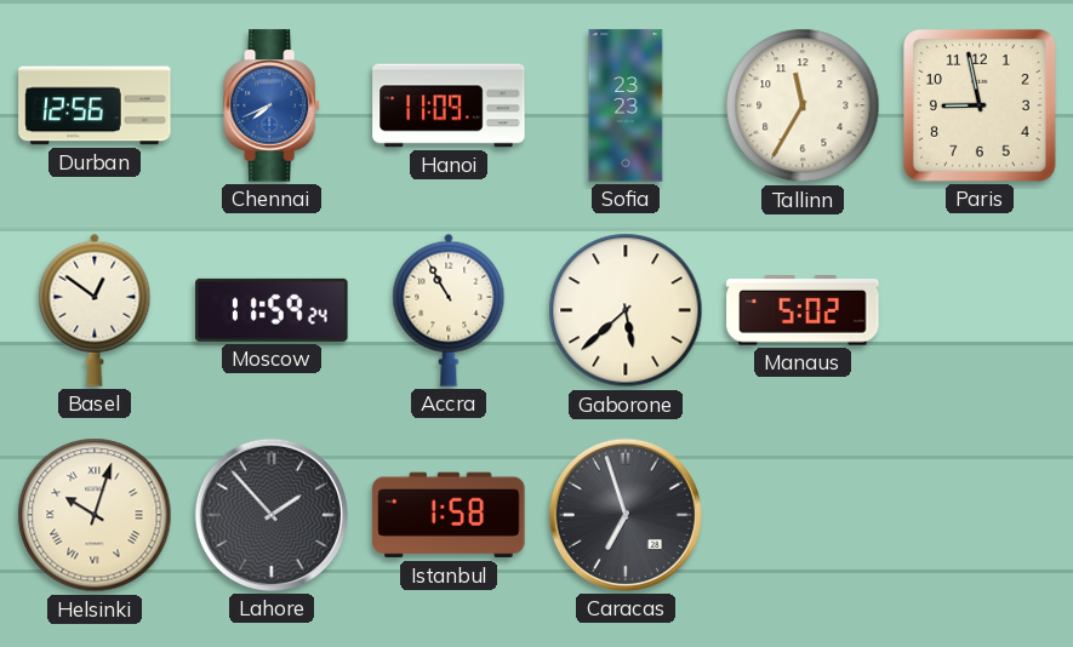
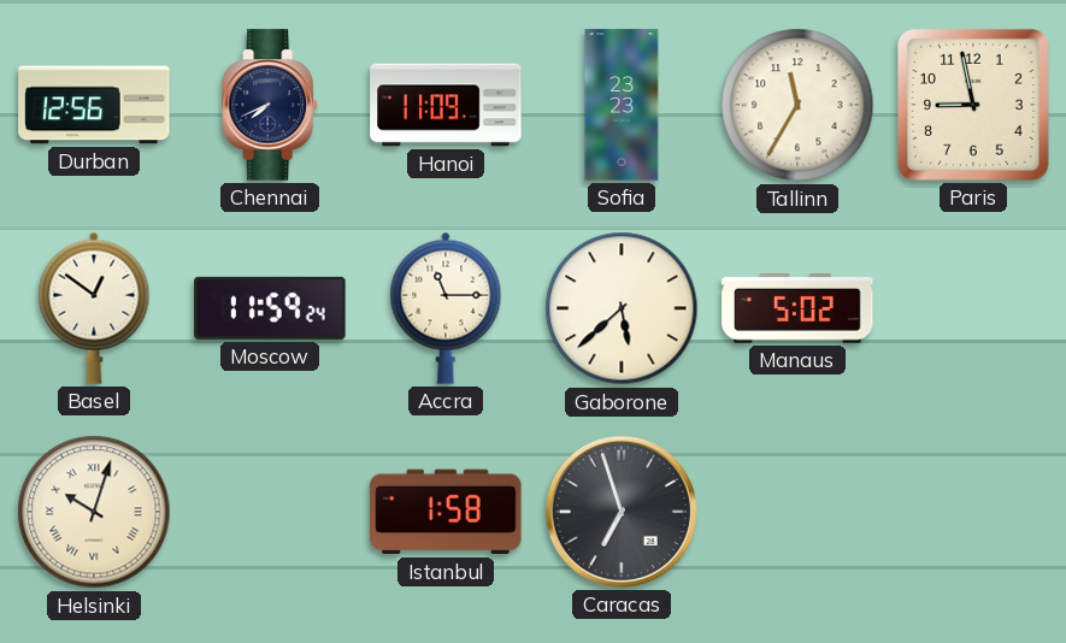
Chennai dial: blue -> navy
Accra: 10:55 -> 11:15
Lahore: 1:53 -> none
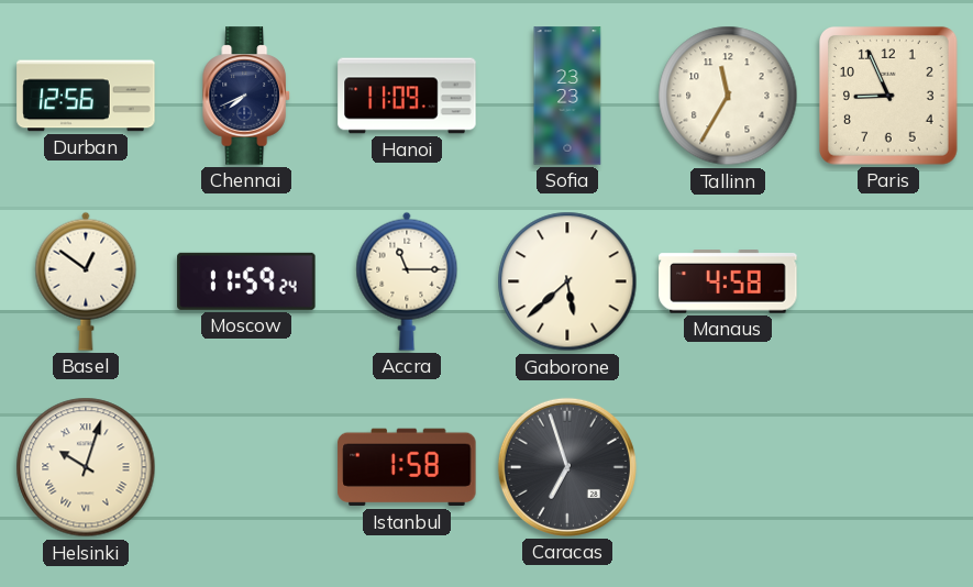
Paris: 8:58 -> 8:56
Manaus: 5:02 -> 4:58
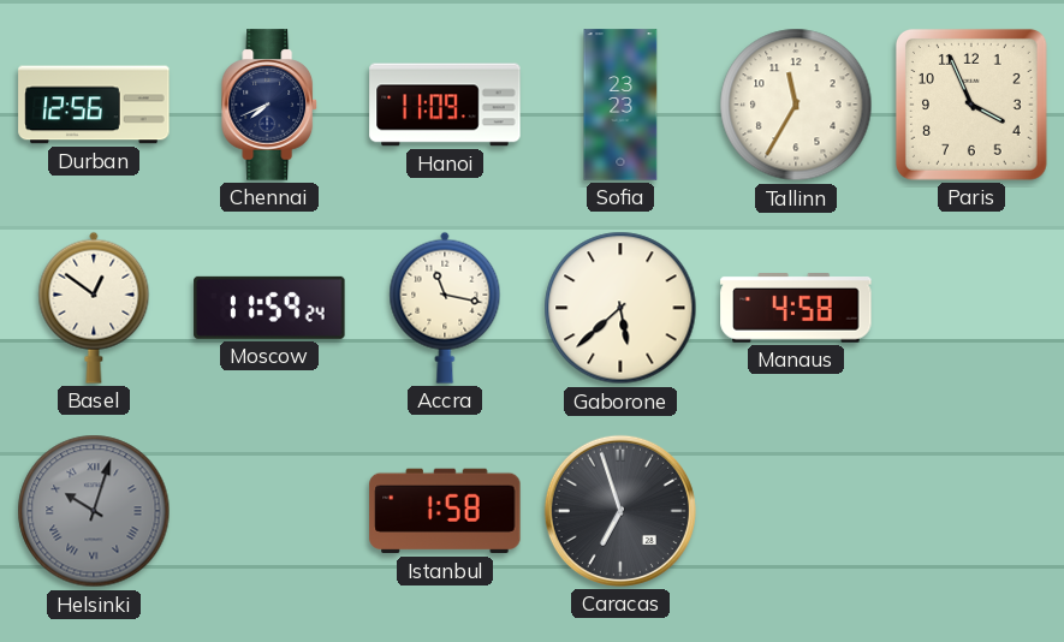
Paris: 8:56 -> 3:56
Accra: 11:15 -> 11:17
Helsinki dial: cream -> grey
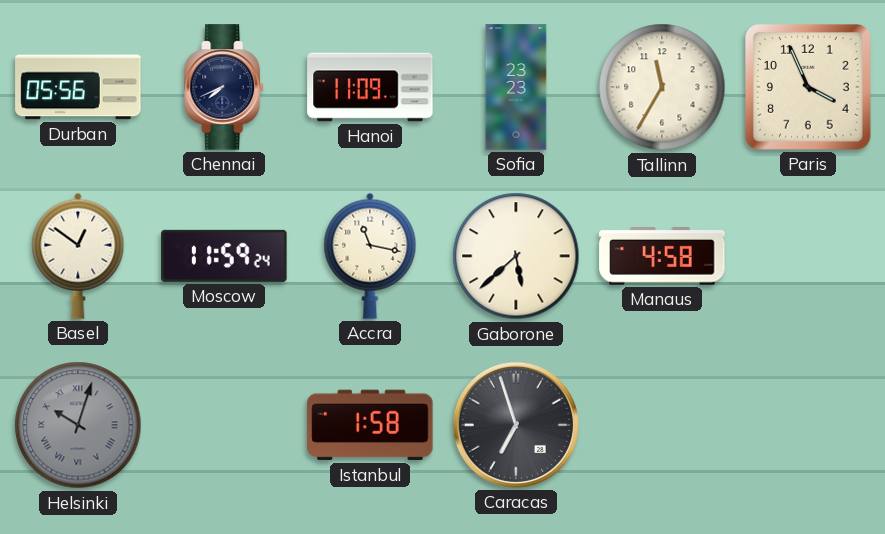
Durban: 12:56 -> 05:56
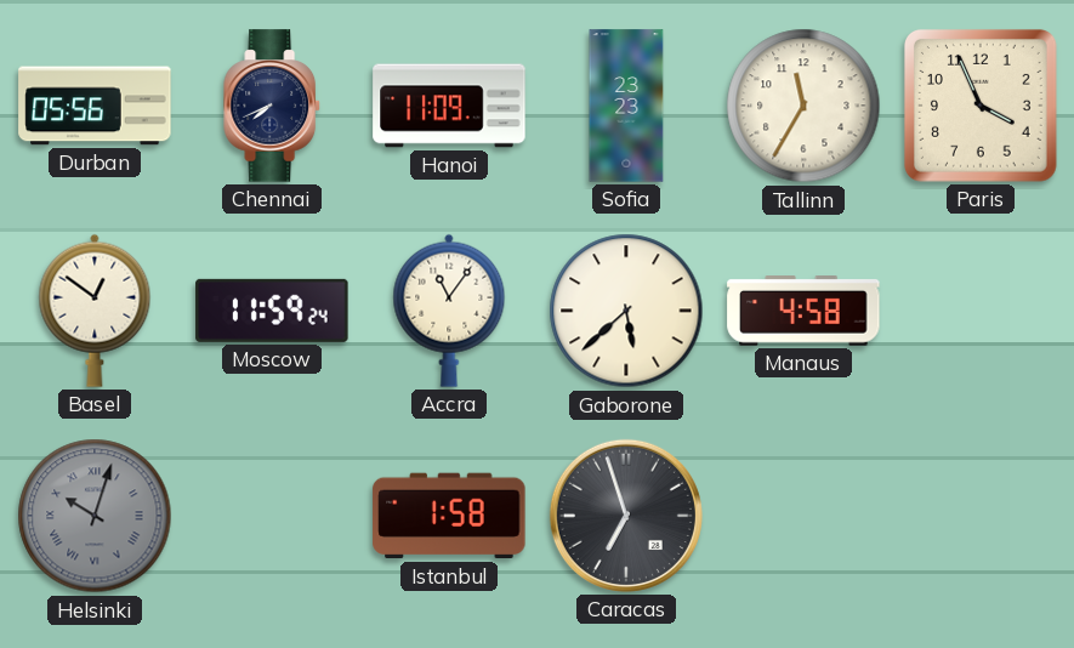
Accra: 11:17 -> 11:06
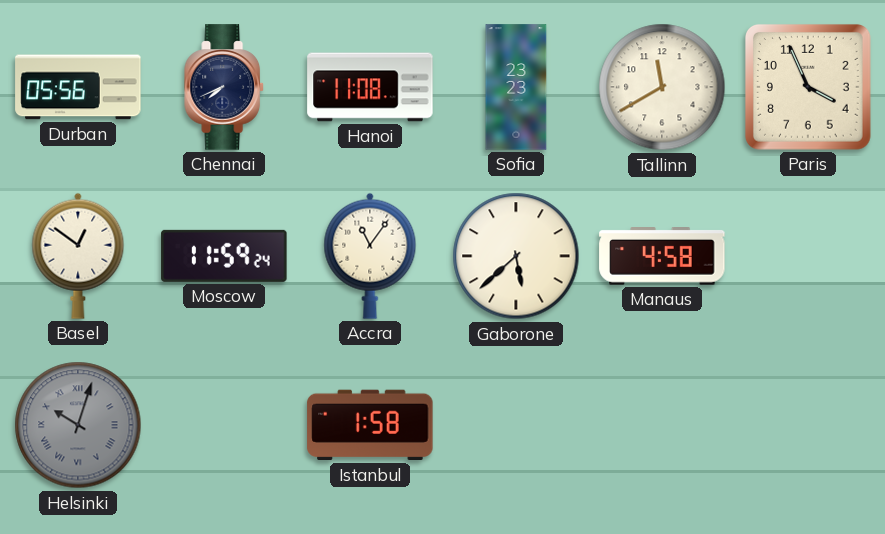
Hanoi: 11:09 -> 11:08
Tallinn: 11:35 -> 11:40
Caracas: 6:57 -> none
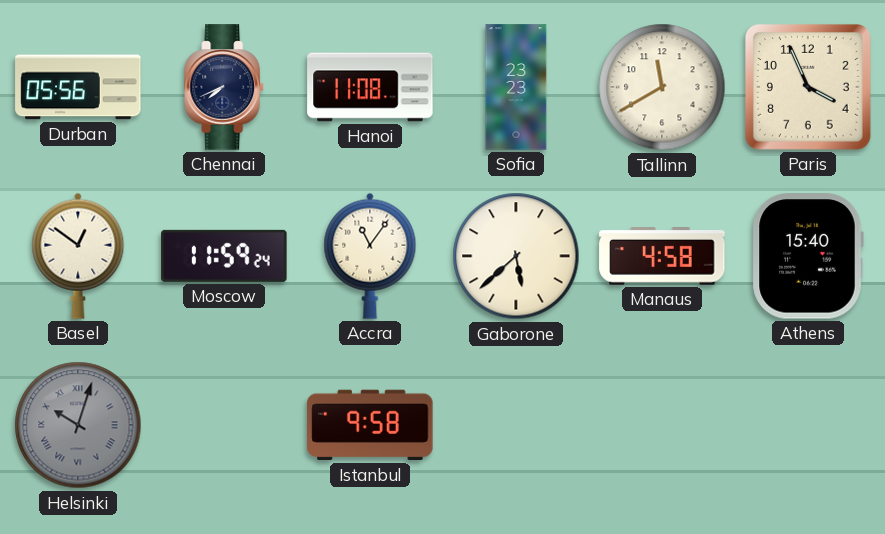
Athens: none -> 15:40
Istanbul: 1:58 -> 9:58
